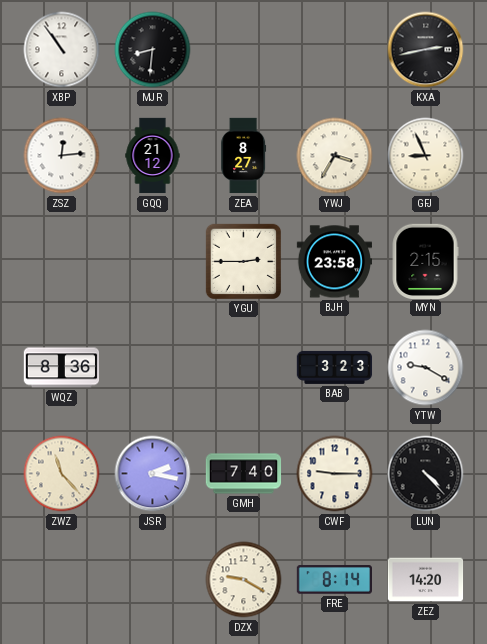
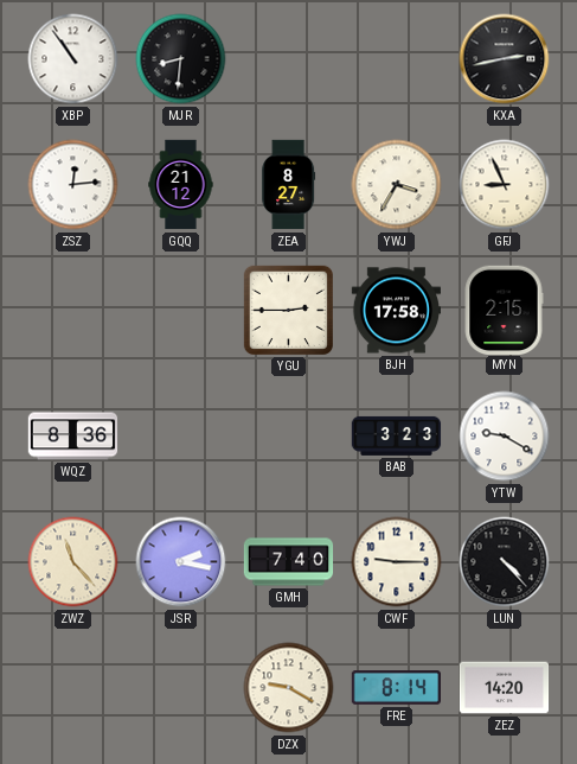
BJH: 23:58 -> 17:58
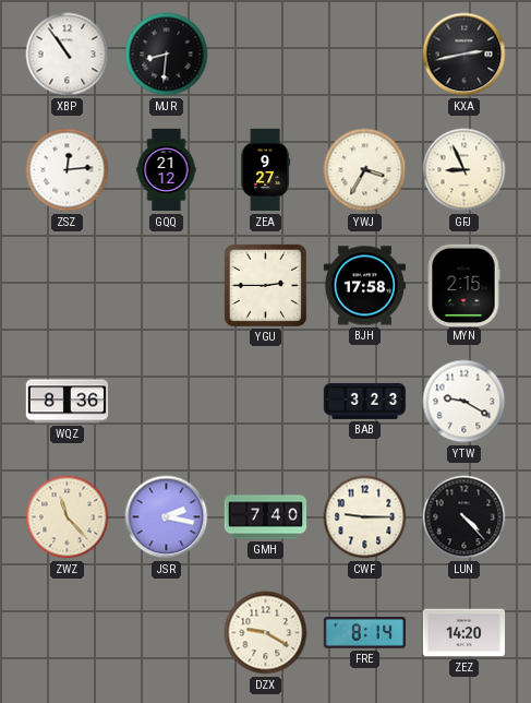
ZEA: 8:27 -> 9:27
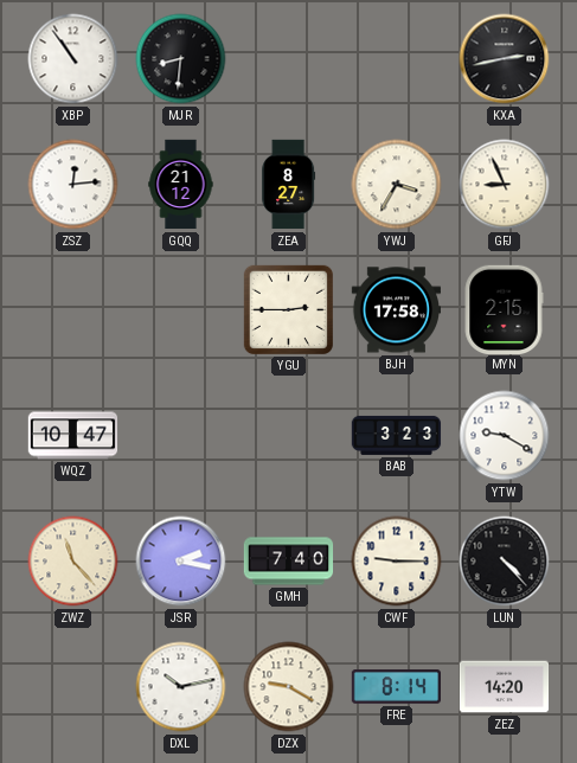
ZEA: 9:27 -> 8:27
WQZ: 8:36 -> 10:47
DXL: none -> 10:13
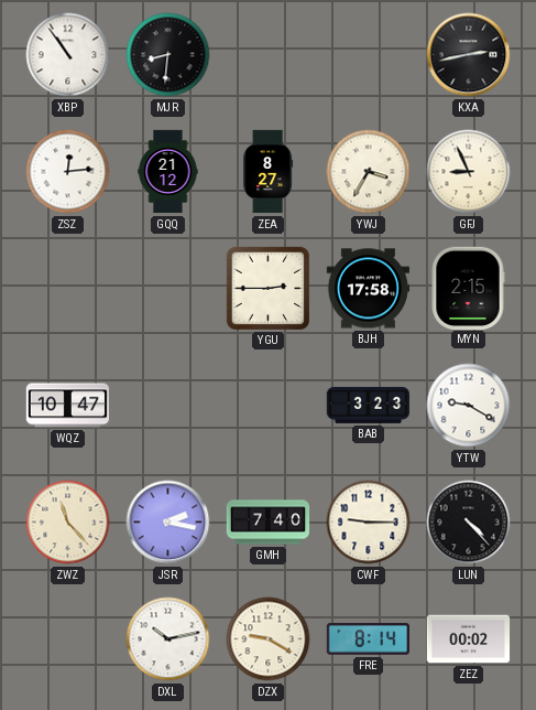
ZEZ: 14:20 -> 00:02
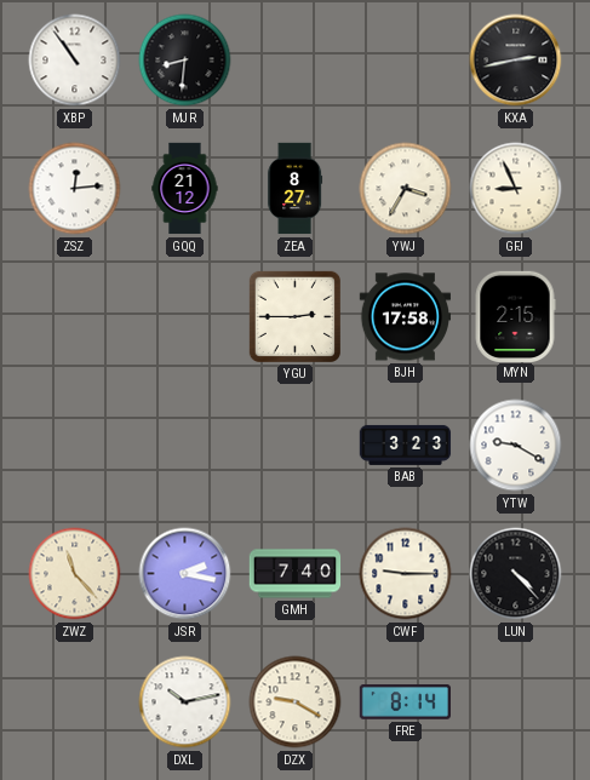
WQZ: 10:47 -> none
ZEZ: 00:02 -> none
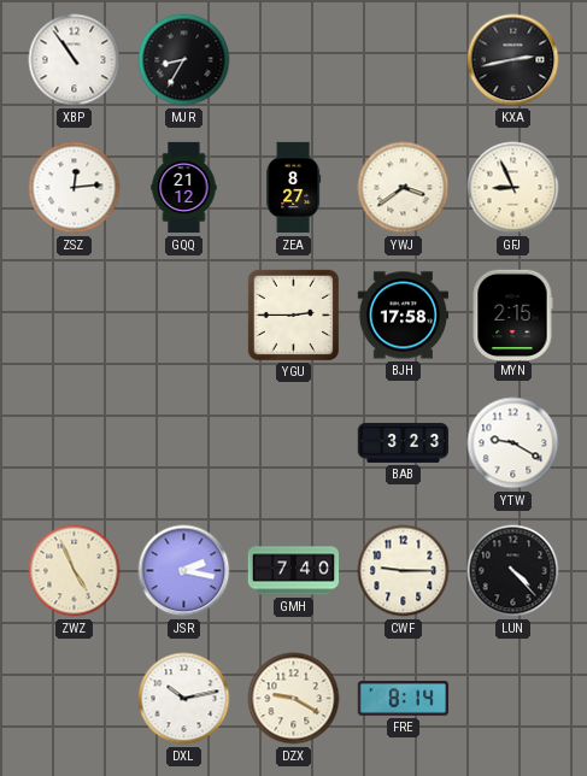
MJR: 8:31 -> 8:35
YWJ: 3:35 -> 3:39
ZWZ: 11:23 -> 4:56
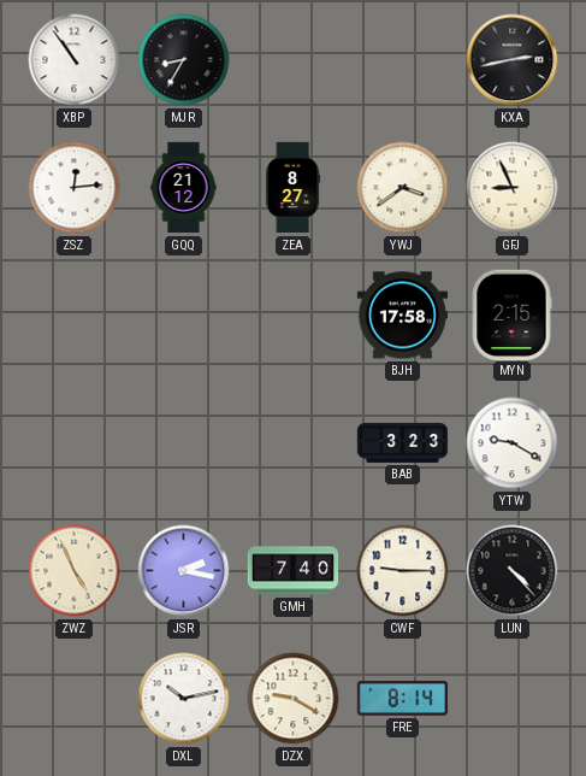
YGU: 2:45 -> none
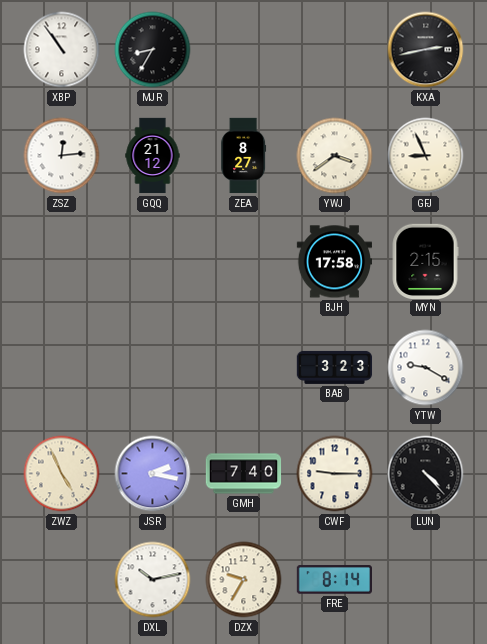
DZX: 9:20 -> 9:35
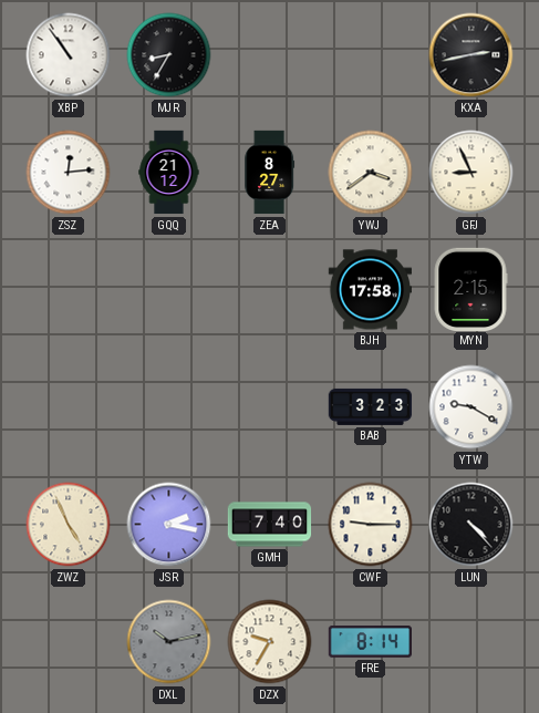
DXL dial: white -> grey
